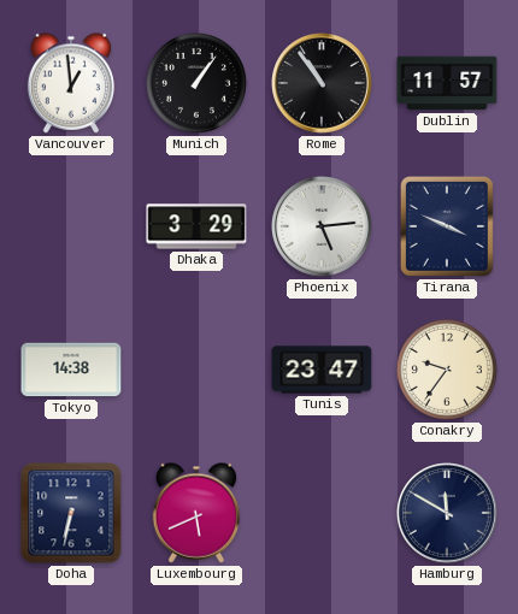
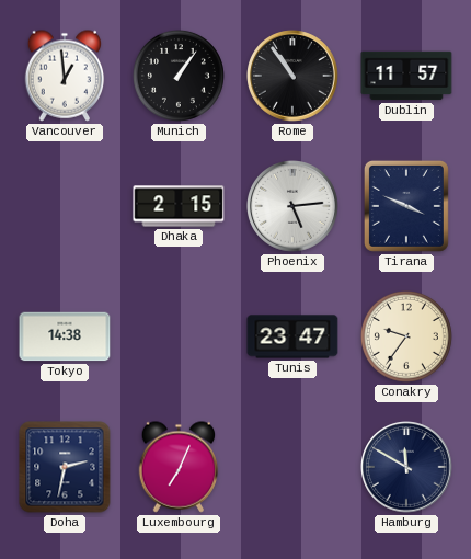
Dhaka: 3:29 -> 2:15
Doha: 6:32 -> 2:32
Luxembourg: 5:41 -> 7:04
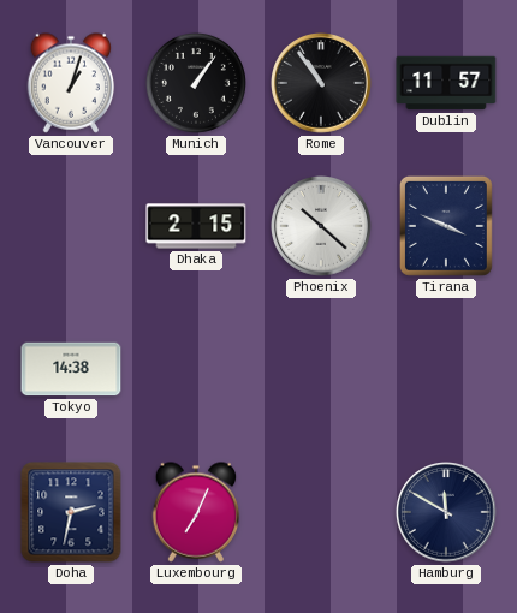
Vancouver: 12:59 -> 1:03
Phoenix: 5:14 -> 10:22
Tunis: 23:47 -> none
Conakry: 9:36 -> none
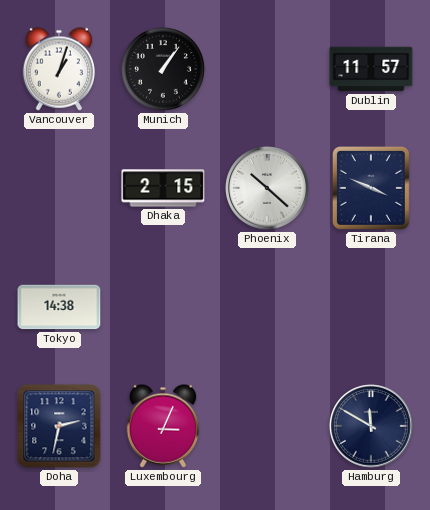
Rome: 10:54 -> none
Luxembourg: 7:04 -> 3:04
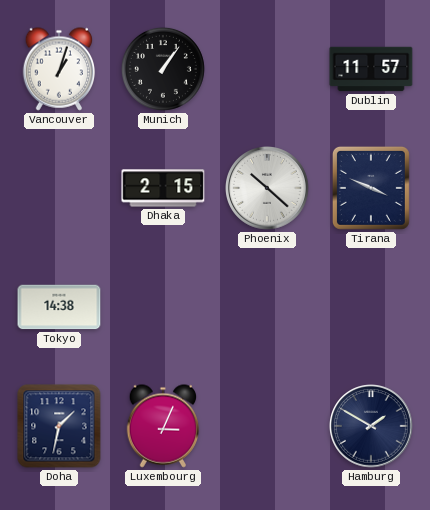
Doha: 2:32 -> 1:32
Hamburg: 11:50 -> 1:50
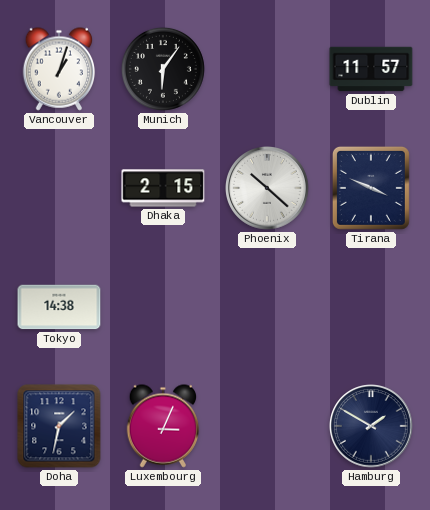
Munich: 1:06 -> 6:06
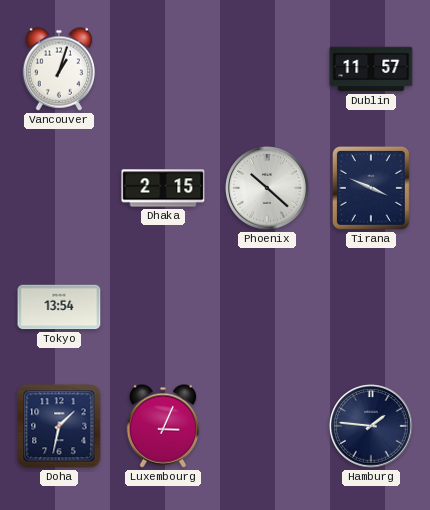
Munich: 6:06 -> none
Tokyo: 14:38 -> 13:54
Hamburg: 1:50 -> 1:46
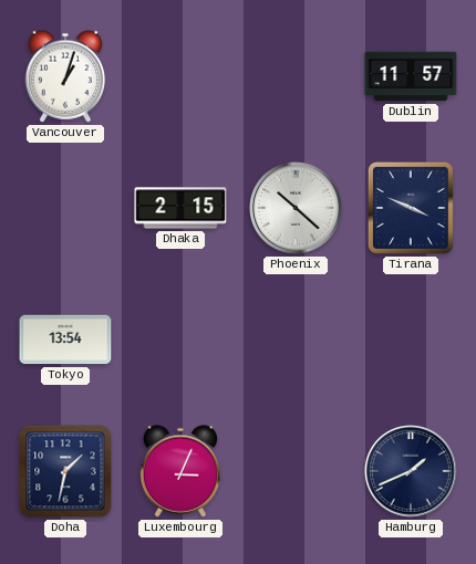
Hamburg: 1:46 -> 1:41
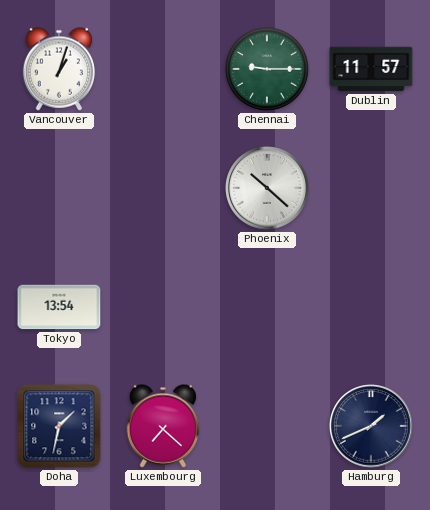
Chennai: none -> 9:15
Dhaka: 2:15 -> none
Tirana: 3:49 -> none
Luxembourg: 3:04 -> 7:22
